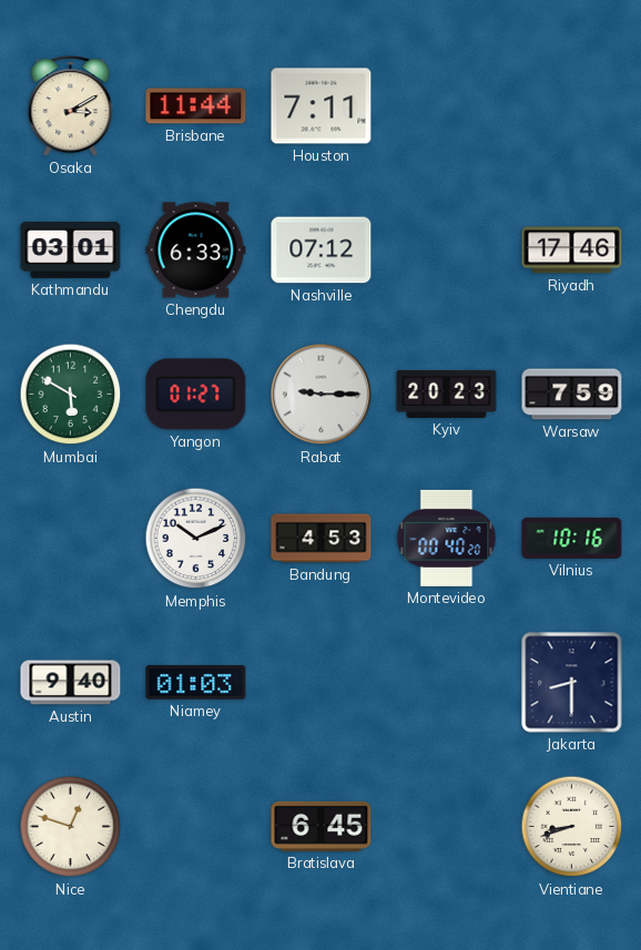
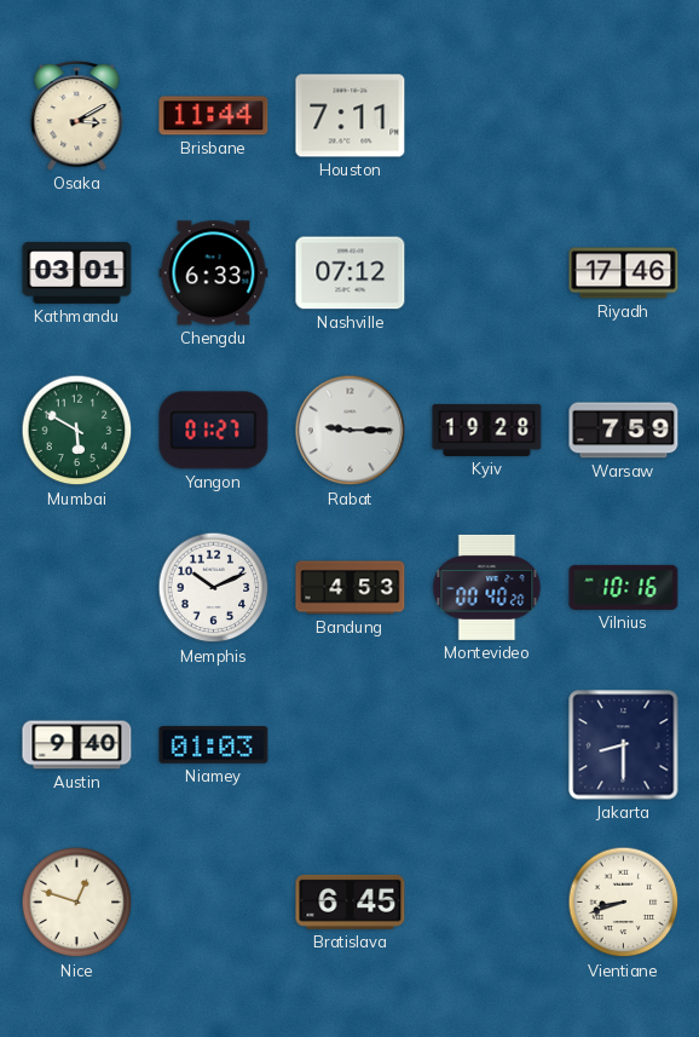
Kyiv: 20:23 -> 19:28
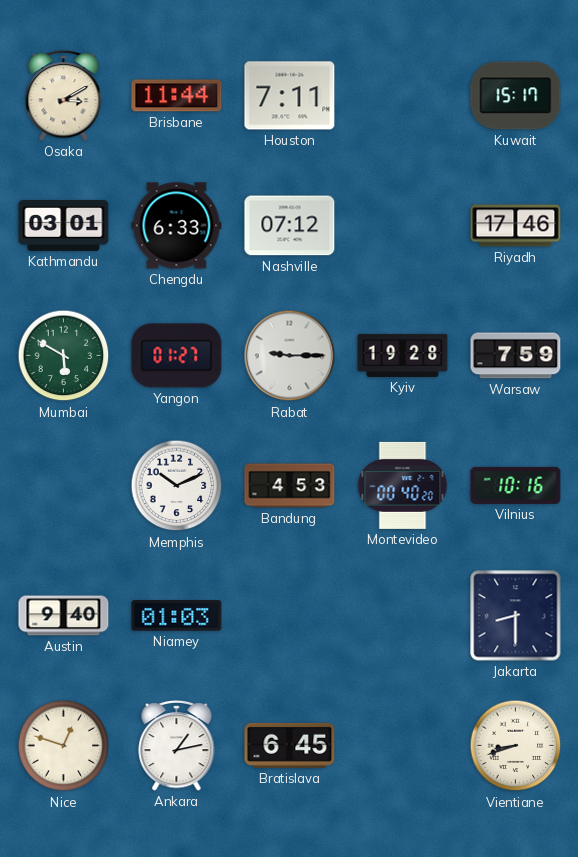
Kuwait: none -> 15:17
Ankara: none -> 1:13
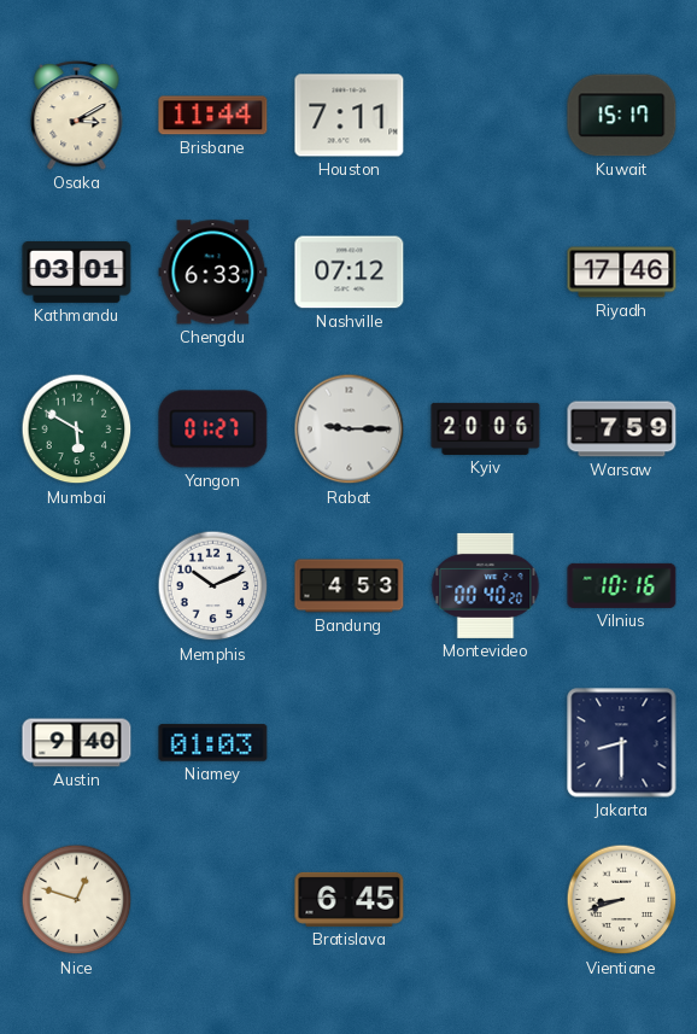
Kyiv: 19:28 -> 20:06
Ankara: 1:13 -> none
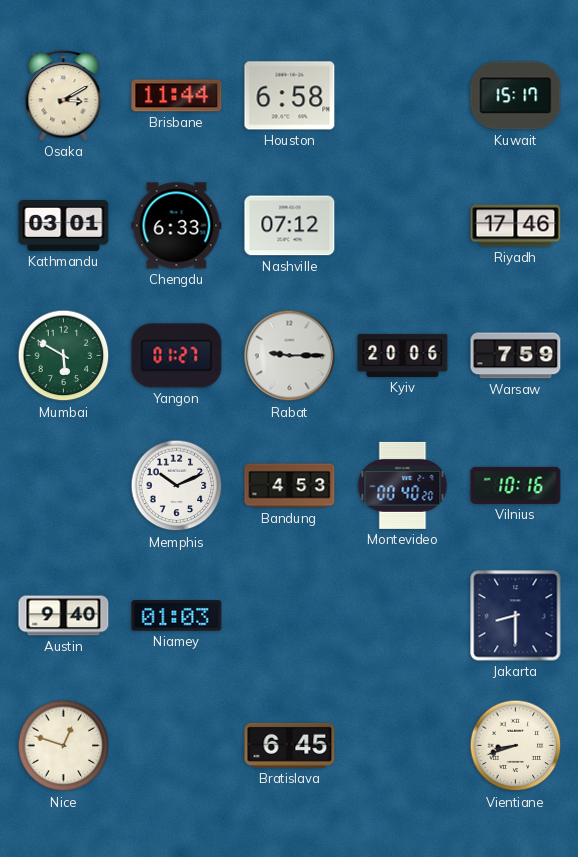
Houston: 7:11 -> 6:58
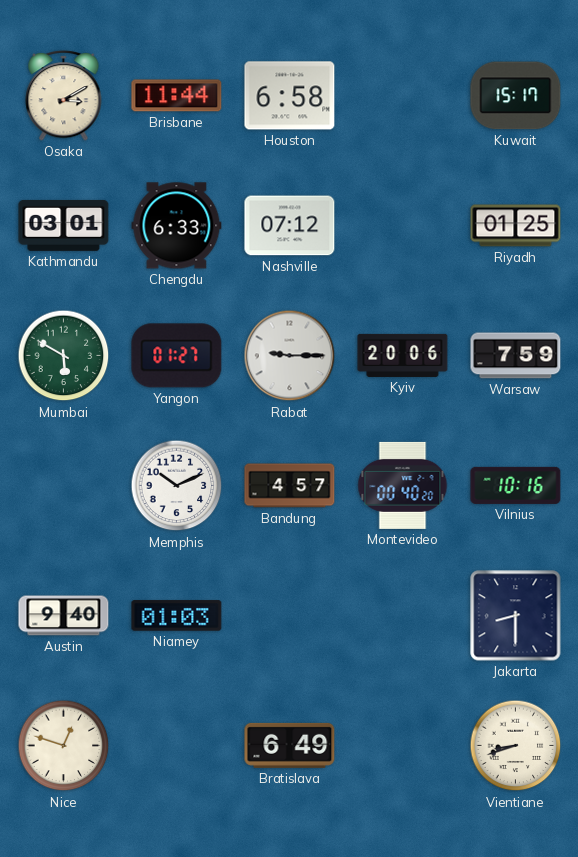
Riyadh: 17:46 -> 01:25
Bandung: 4:53 -> 4:57
Bratislava: 6:45 -> 6:49
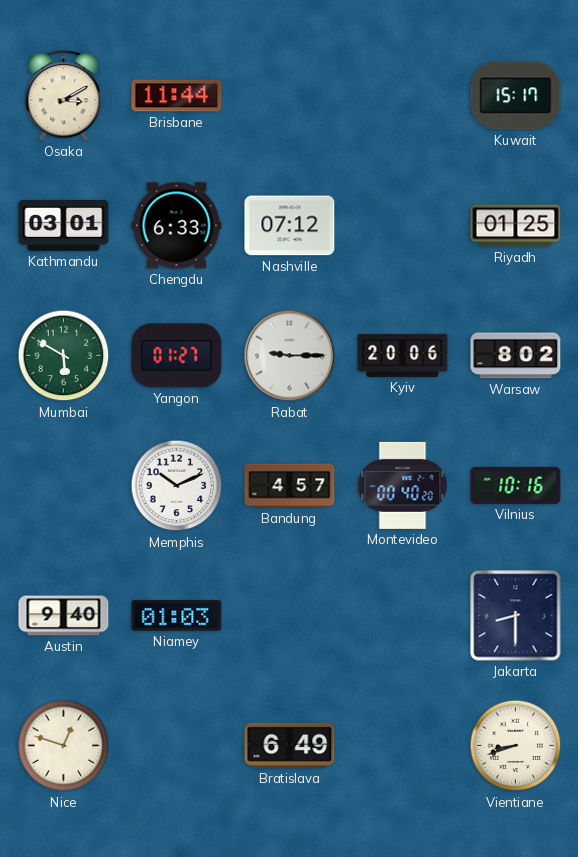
Houston: 6:58 -> none
Warsaw: 7:59 -> 8:02
